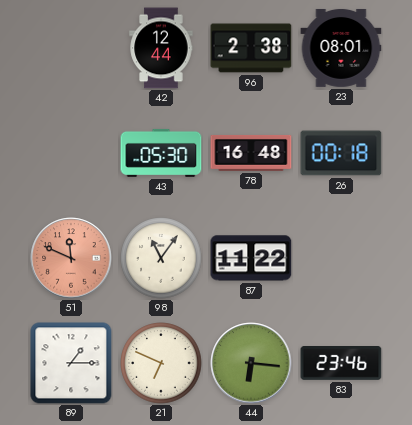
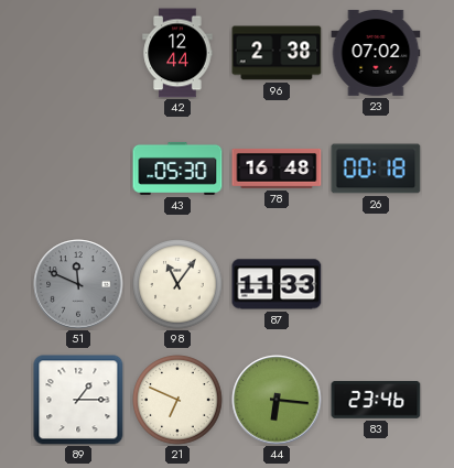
23: 08:01 -> 07:02
51 dial: salmon -> grey
87: 11:22 -> 11:33
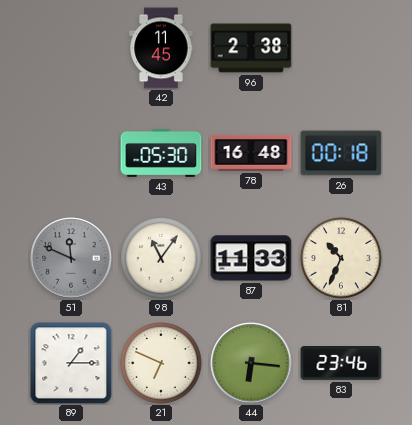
42: 12:44 -> 11:45
23: 07:02 -> none
81: none -> 10:34
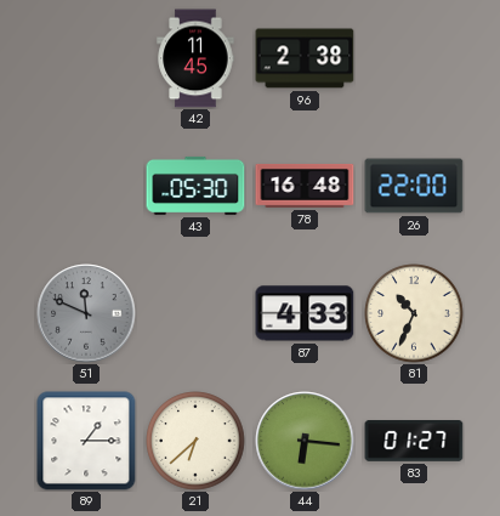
26: 00:18 -> 22:00
98: 11:06 -> none
87: 11:33 -> 4:33
21: 6:49 -> 6:38
83: 23:46 -> 01:27
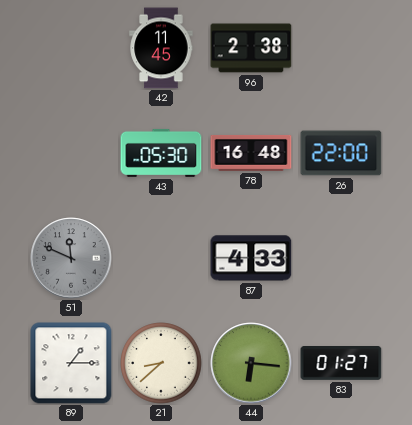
81: 10:34 -> none
21: 6:38 -> 8:38
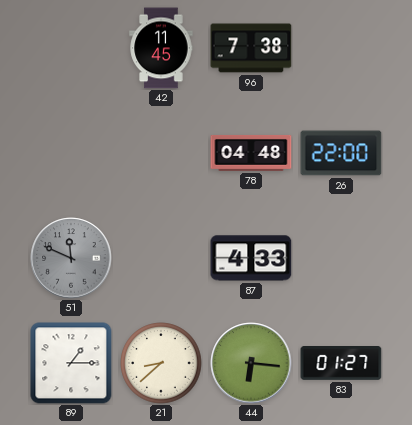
96: 2:38 -> 7:38
43: 05:30 -> none
78: 16:48 -> 04:48
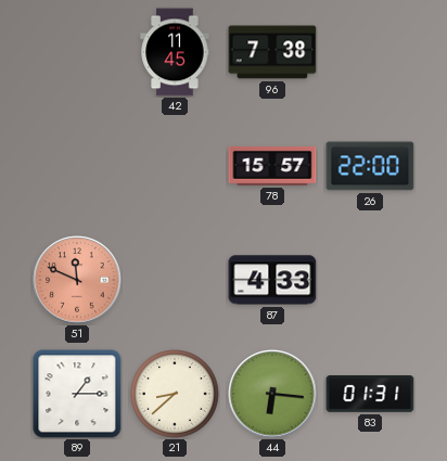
78: 04:48 -> 15:57
51 dial: grey -> salmon
83: 01:27 -> 01:31
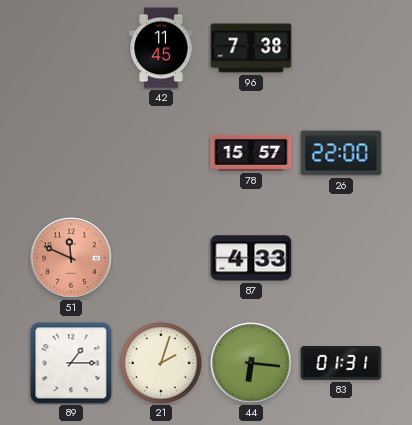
21: 8:38 -> 2:03
